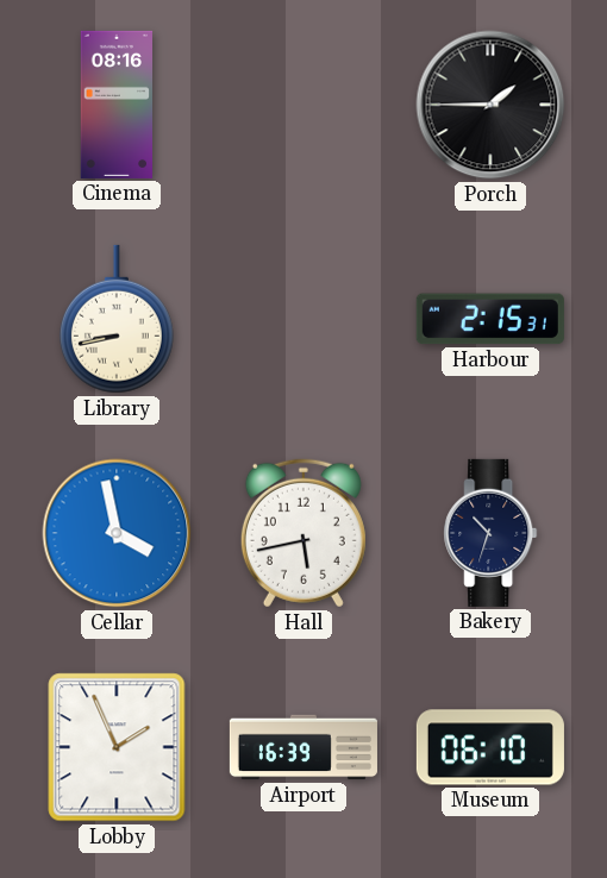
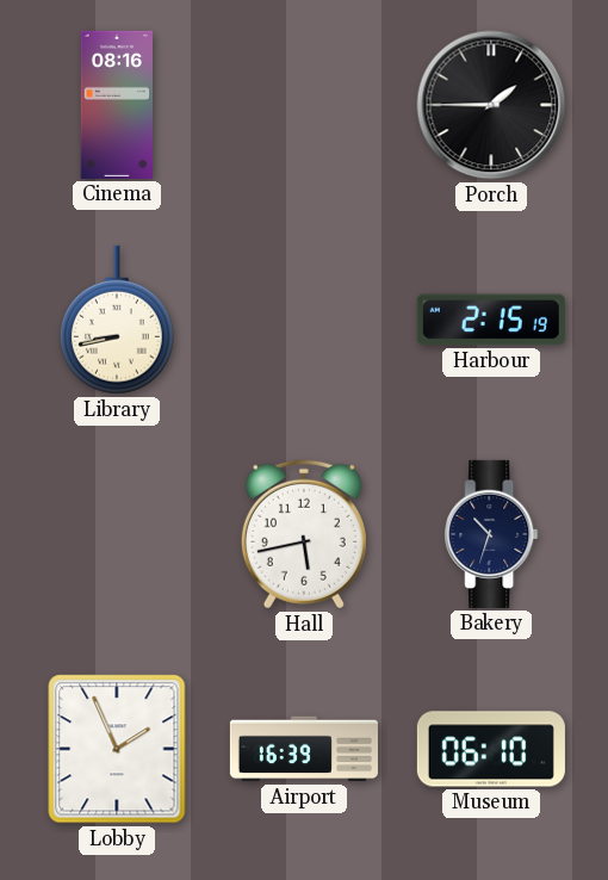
Harbour: 2:15:31 -> 2:15:19
Cellar: 3:58 -> none
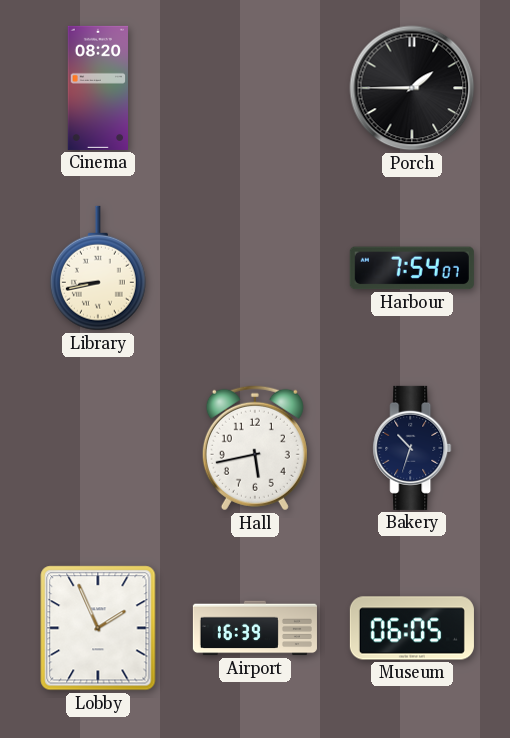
Cinema: 08:16 -> 08:20
Harbour: 2:15 -> 7:54
Museum: 06:10 -> 06:05
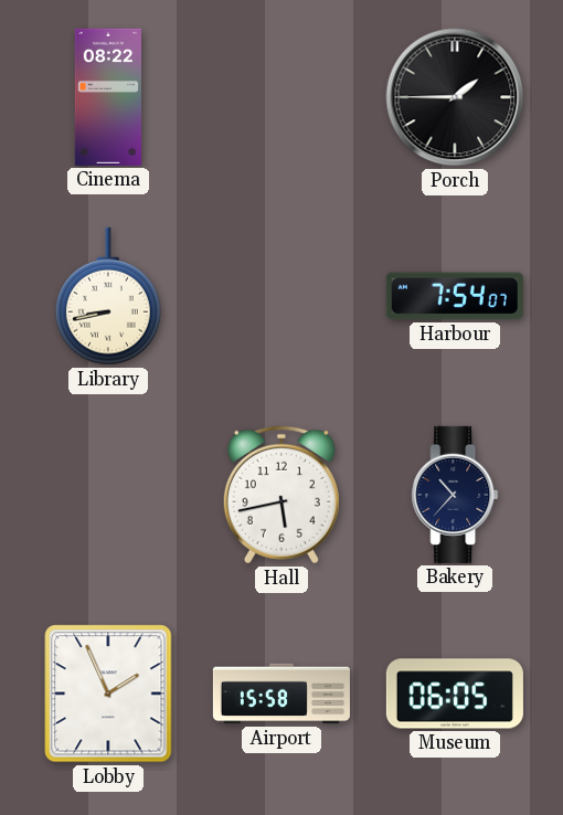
Cinema: 08:20 -> 08:22
Bakery: 10:33 -> 10:37
Airport: 16:39 -> 15:58
